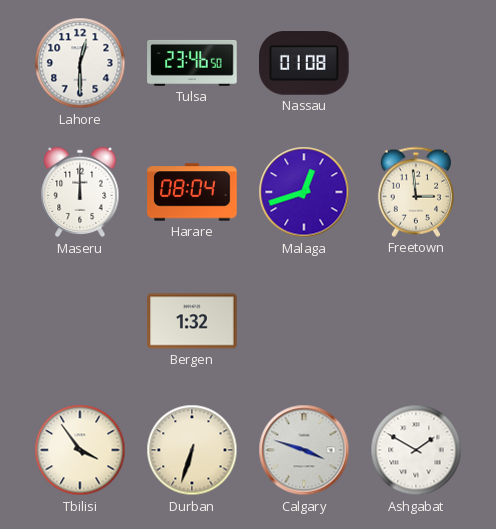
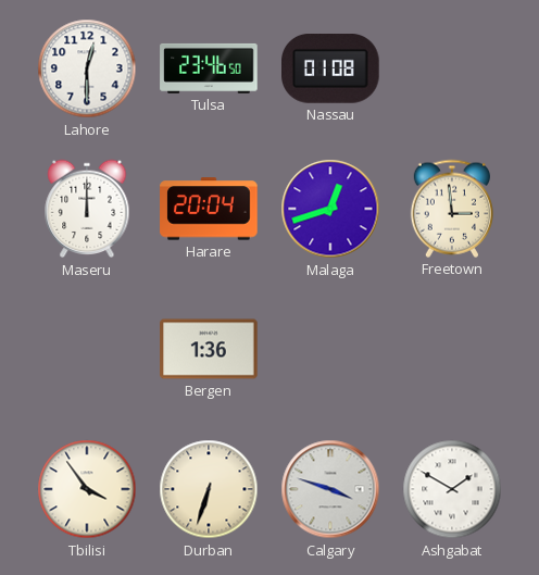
Harare: 08:04 -> 20:04
Bergen: 1:32 -> 1:36
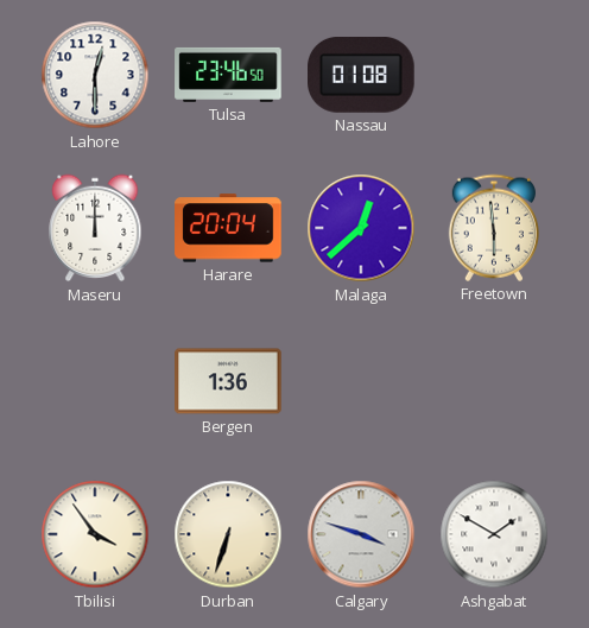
Malaga: 12:42 -> 12:38
Freetown: 2:59 -> 5:59
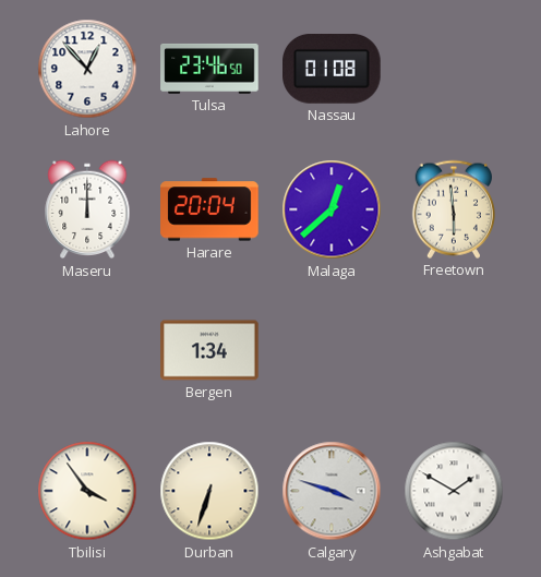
Lahore: 12:30 -> 12:53
Bergen: 1:36 -> 1:34
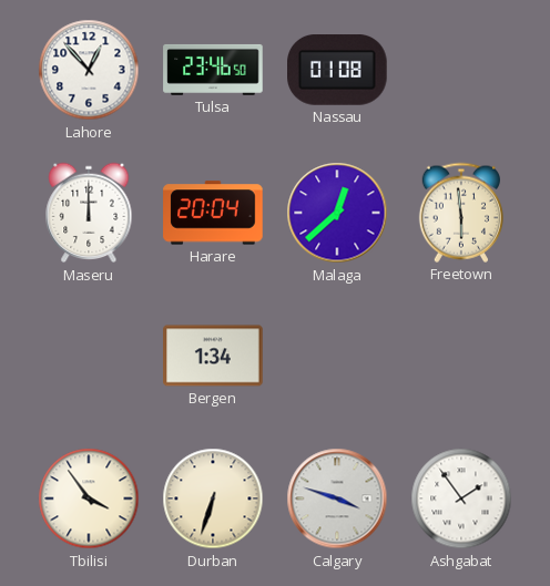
Ashgabat: 1:50 -> 1:54
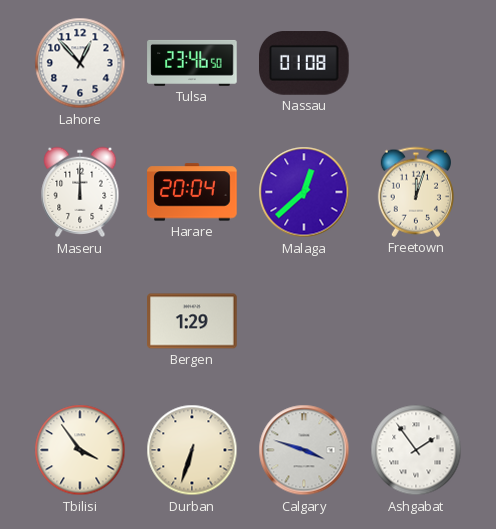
Freetown: 5:59 -> 12:03
Bergen: 1:34 -> 1:29
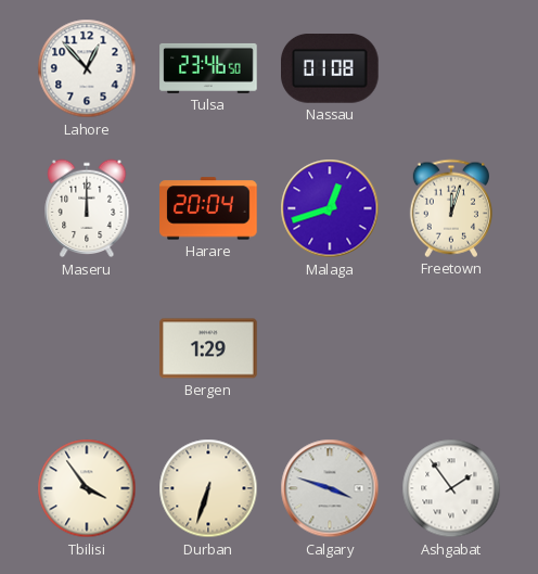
Malaga: 12:38 -> 12:42
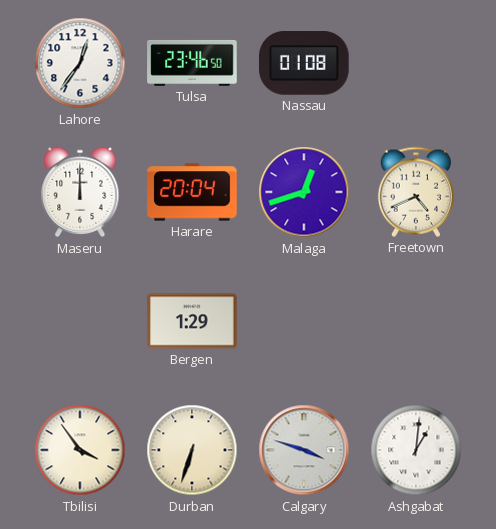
Lahore: 12:53 -> 12:36
Freetown: 12:03 -> 4:41
Ashgabat: 1:54 -> 1:01
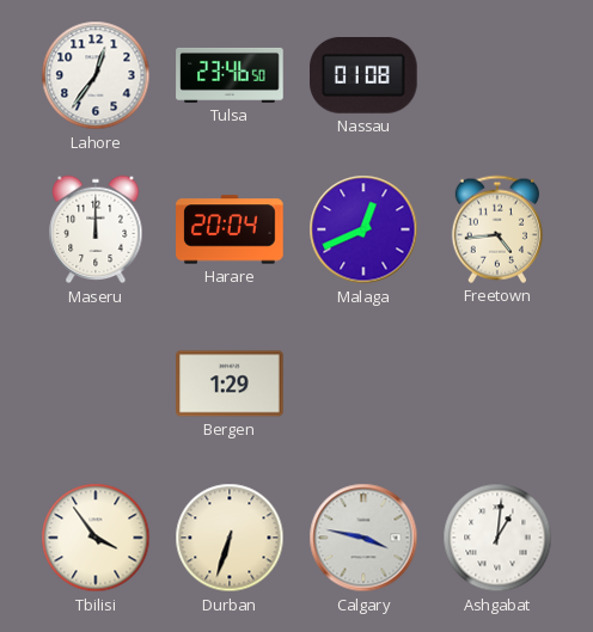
Malaga: 12:42 -> 12:41
Freetown: 4:41 -> 4:44
Calgary: 3:48 -> 3:47
